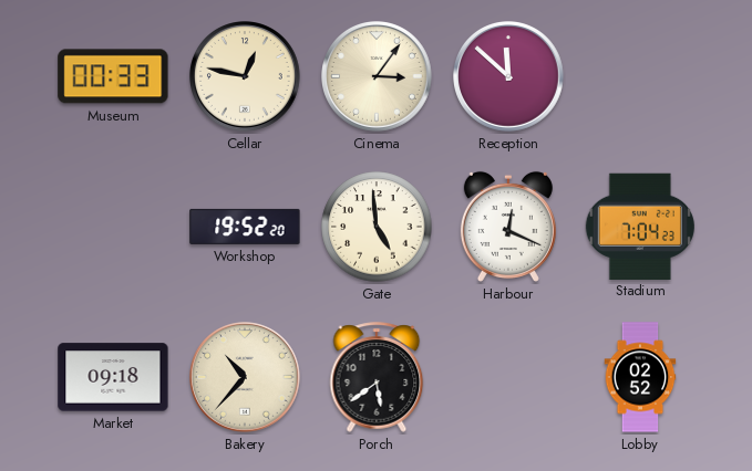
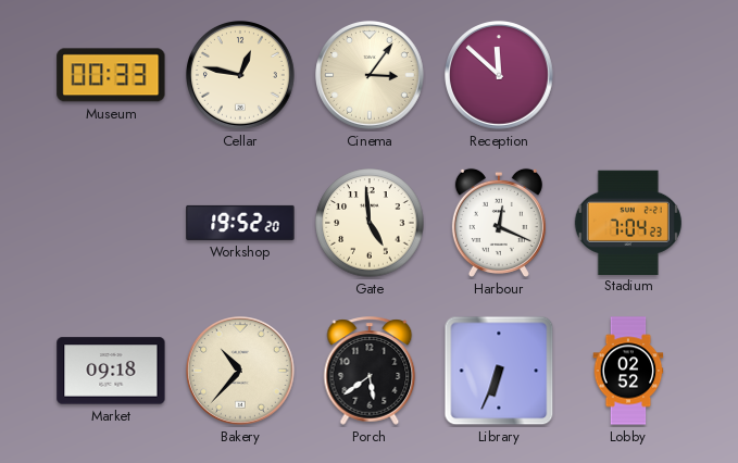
Library: none -> 6:34
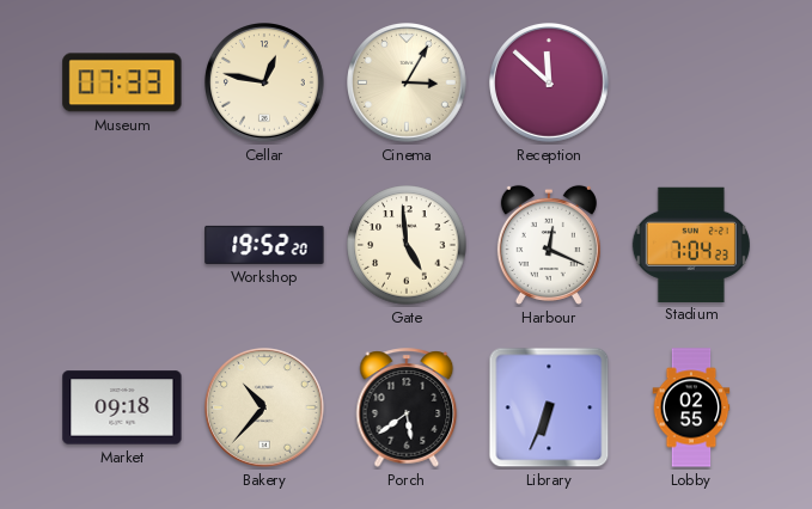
Museum: 00:33 -> 07:33
Cinema: 3:06 -> 3:05
Lobby: 02:52 -> 02:55
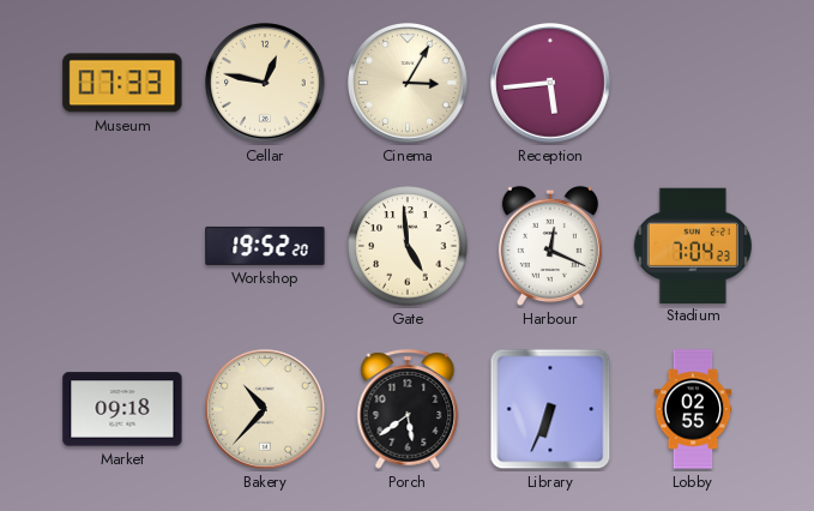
Reception: 11:52 -> 5:44
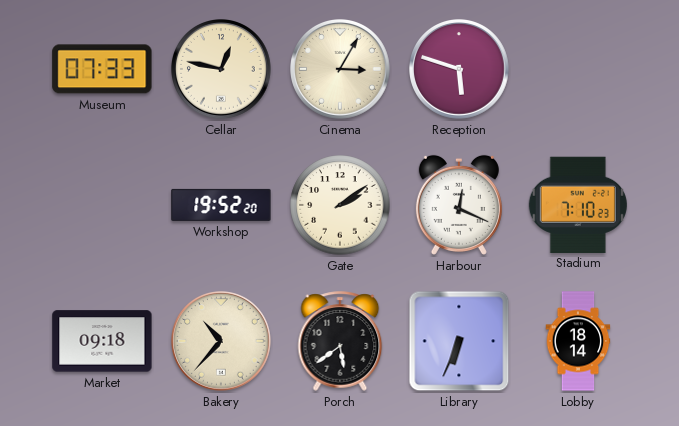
Reception: 5:44 -> 5:48
Gate: 4:59 -> 2:09
Stadium: 7:04 -> 7:10
Lobby: 02:55 -> 18:14
